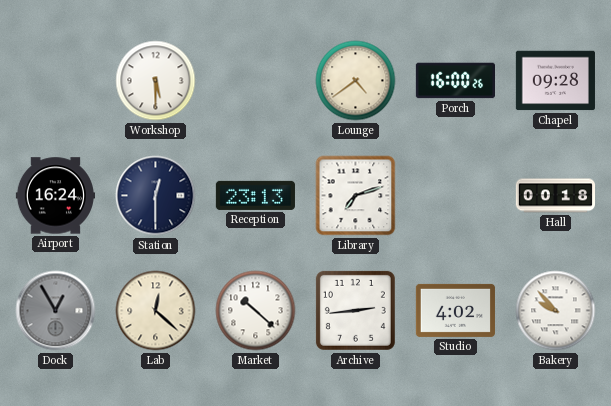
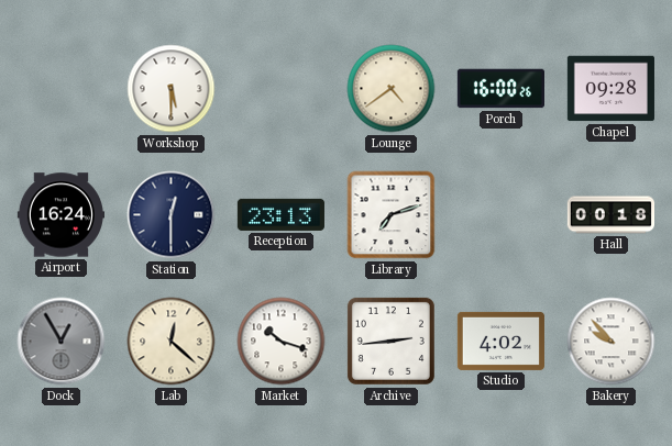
Market: 10:22 -> 10:18
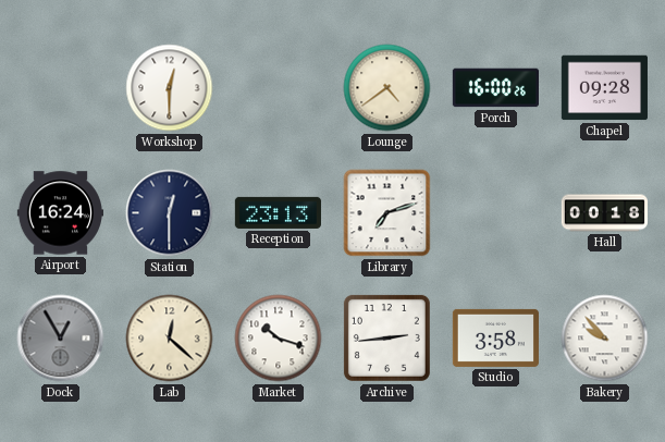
Workshop: 5:30 -> 12:30
Studio: 4:02 -> 3:58
